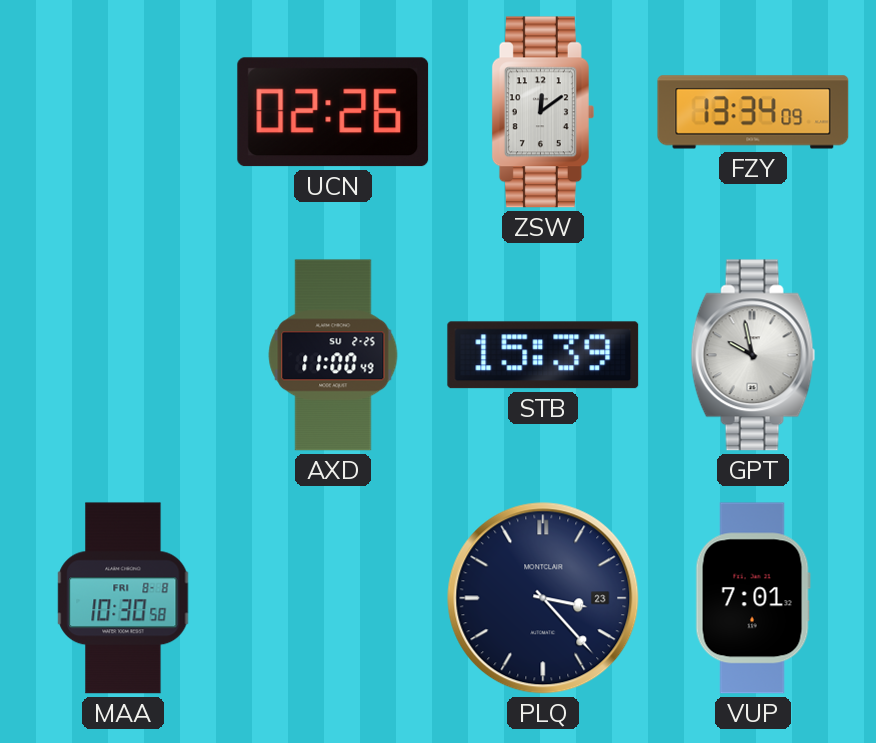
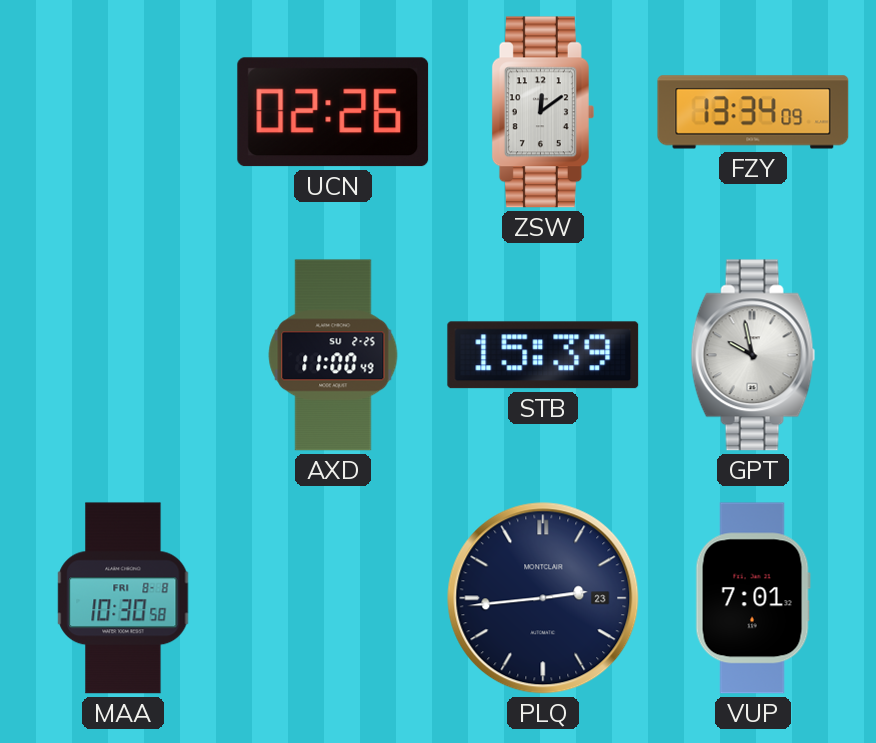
PLQ: 3:23 -> 2:44
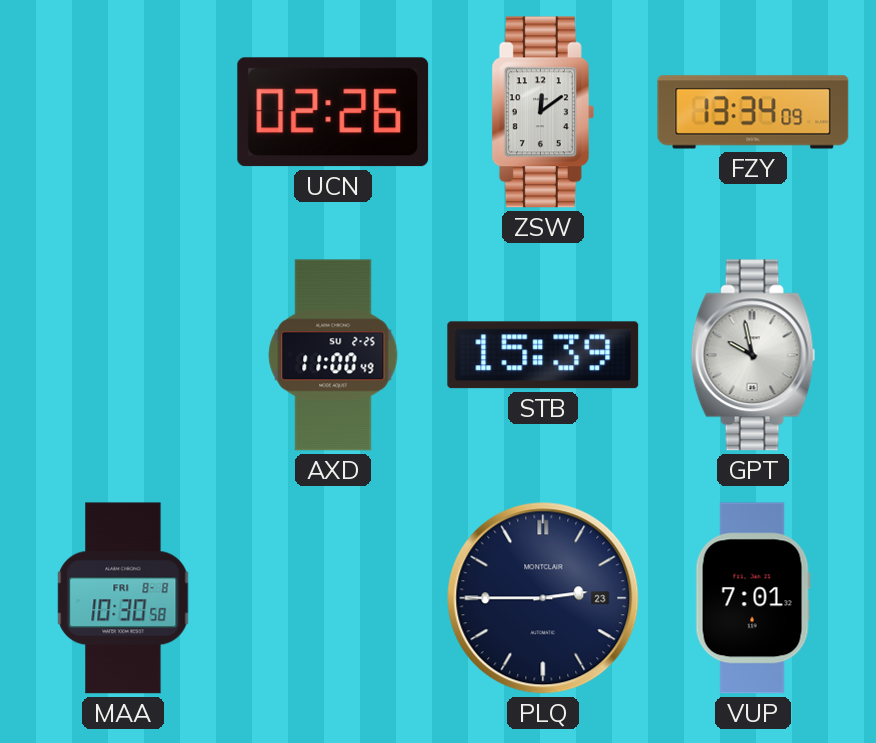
PLQ: 2:44 -> 2:45
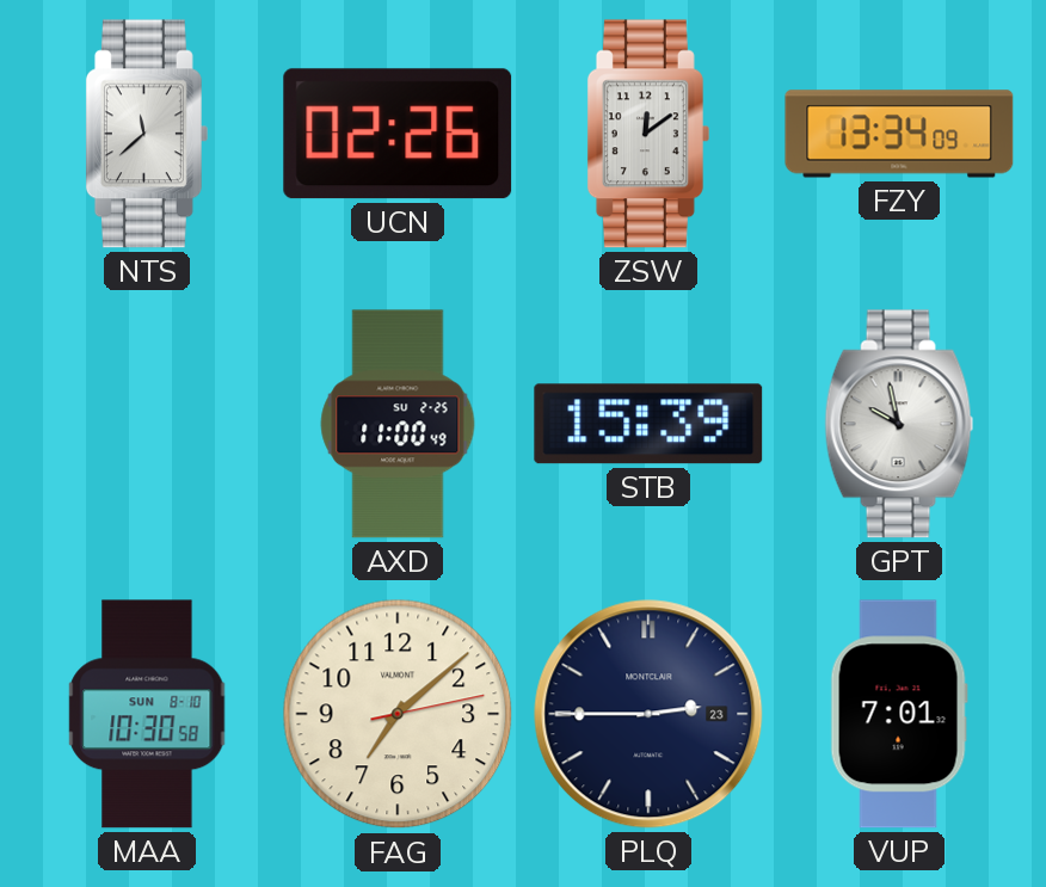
NTS: none -> 11:38
MAA date: FRI 8-8 -> SUN 8-10
FAG: none -> 7:08
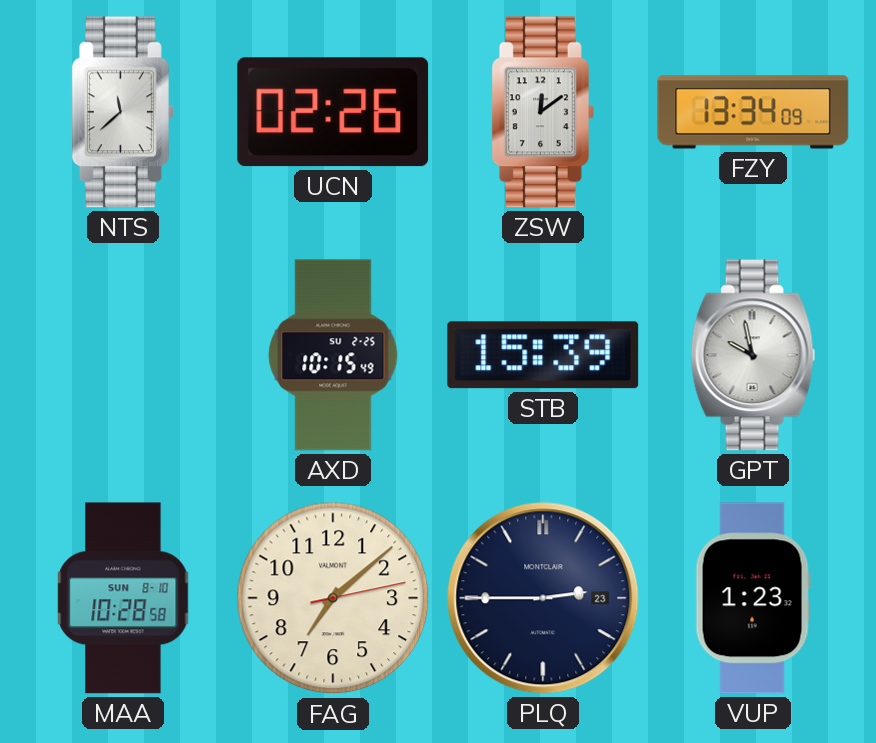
AXD: 11:00 -> 10:15
MAA: 10:30 -> 10:28
VUP: 7:01 -> 1:23
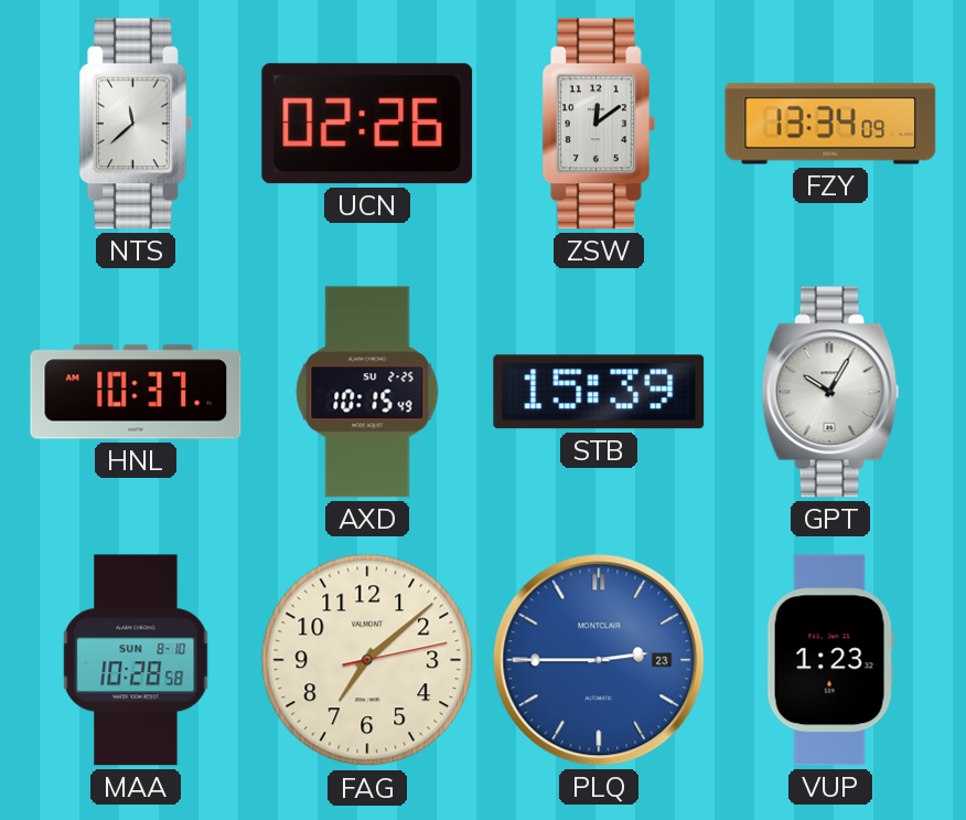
HNL: none -> 10:37
GPT: 9:58 -> 10:05
PLQ dial: navy -> blue
